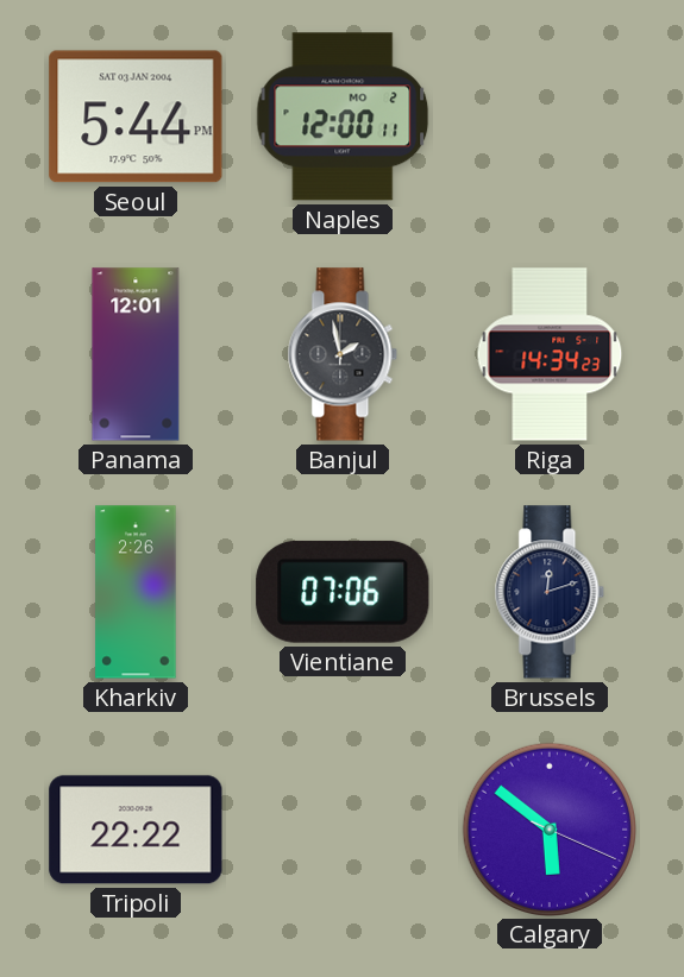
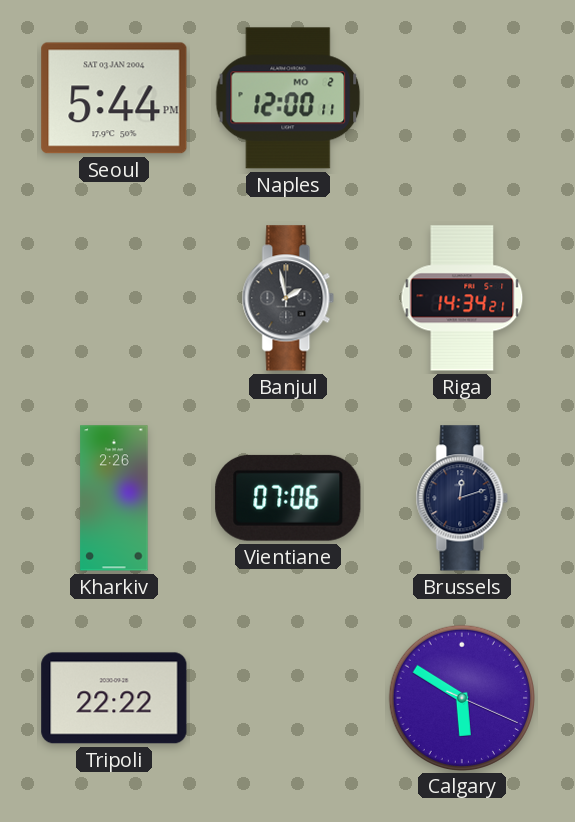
Panama: 12:01 -> none
Riga: 14:34:23 -> 14:34:21
Calgary: 5:51 -> 5:50
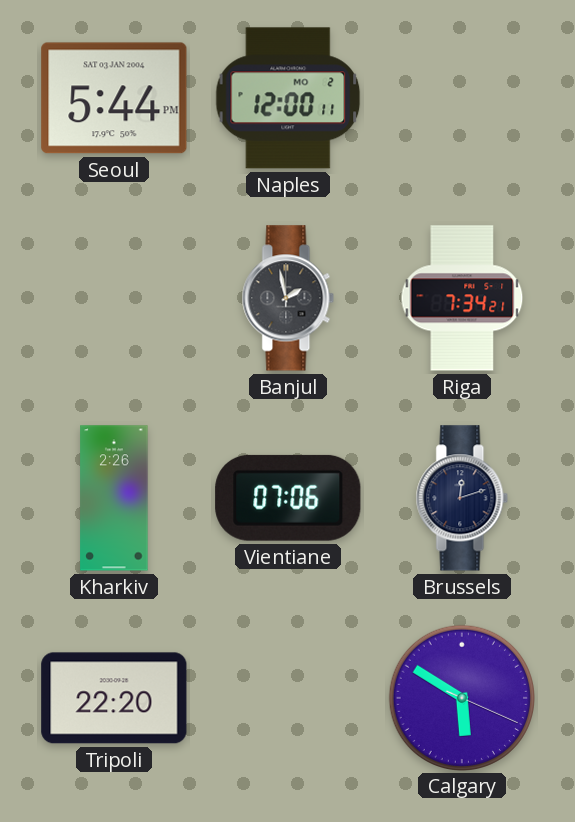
Riga: 14:34 -> 7:34
Tripoli: 22:22 -> 22:20
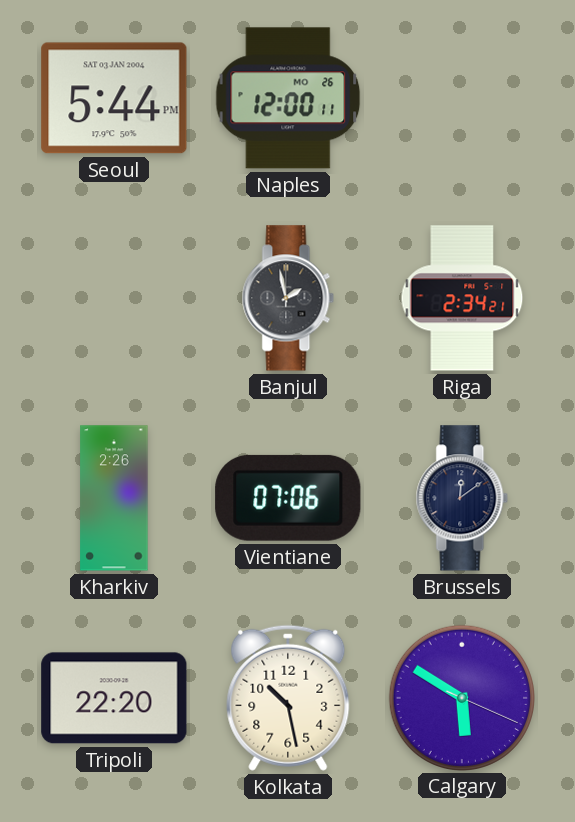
Naples date: MO 2 -> MO 26
Riga: 7:34 -> 2:34
Brussels: 12:12 -> 12:09
Kolkata: none -> 10:28
